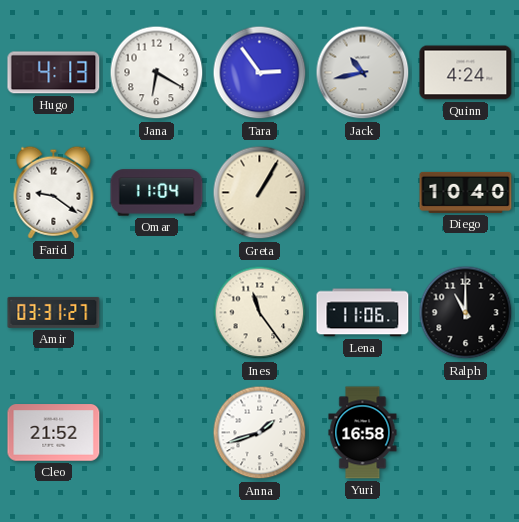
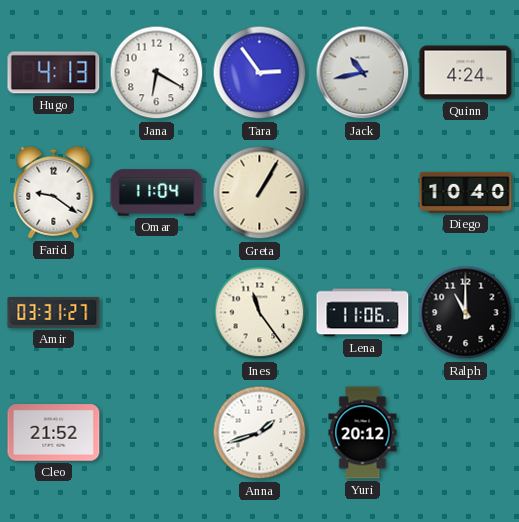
Yuri: 16:58 -> 20:12
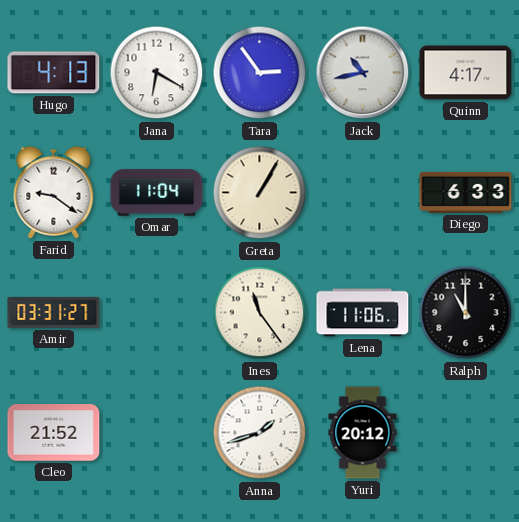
Quinn: 4:24 -> 4:17
Diego: 10:40 -> 6:33
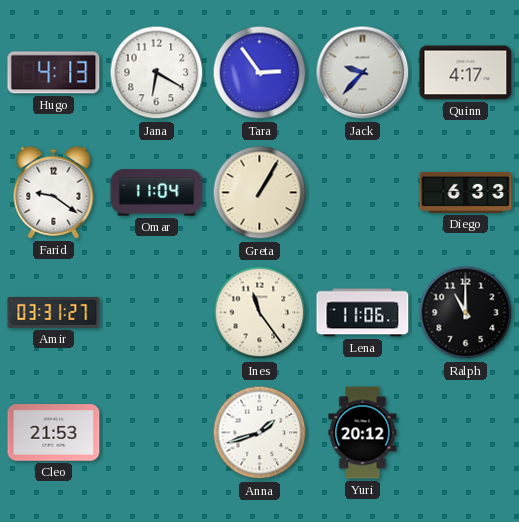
Jack: 10:43 -> 9:37
Cleo: 21:52 -> 21:53
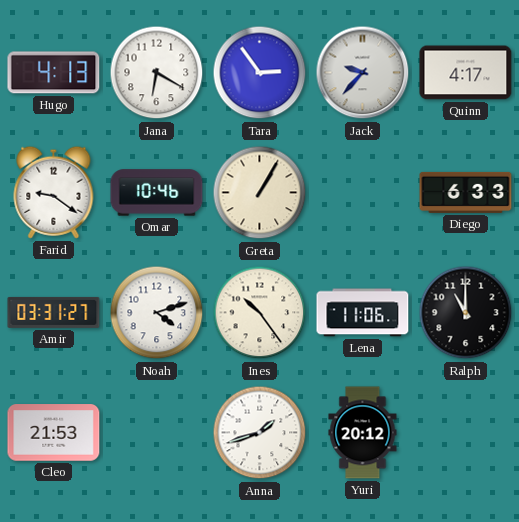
Omar: 11:04 -> 10:46
Noah: none -> 4:12
Ines: 11:24 -> 10:24
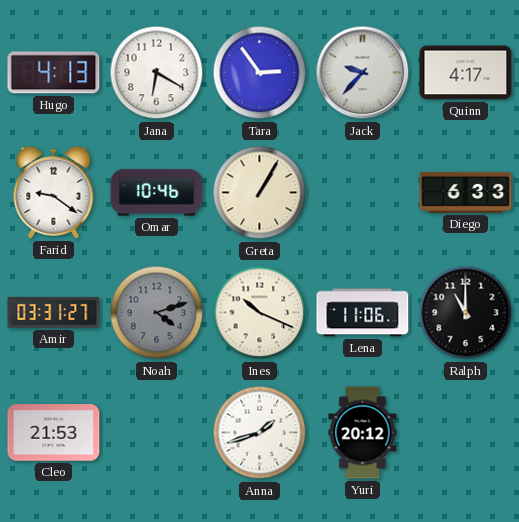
Noah dial: white -> grey
Ines: 10:24 -> 10:19
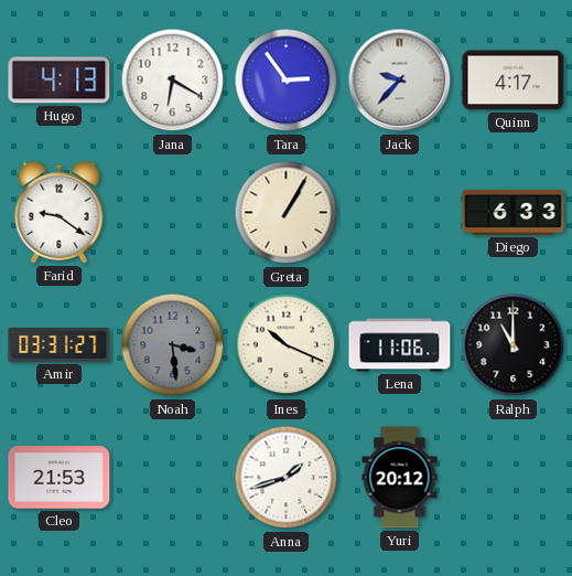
Omar: 10:46 -> none
Noah: 4:12 -> 3:29
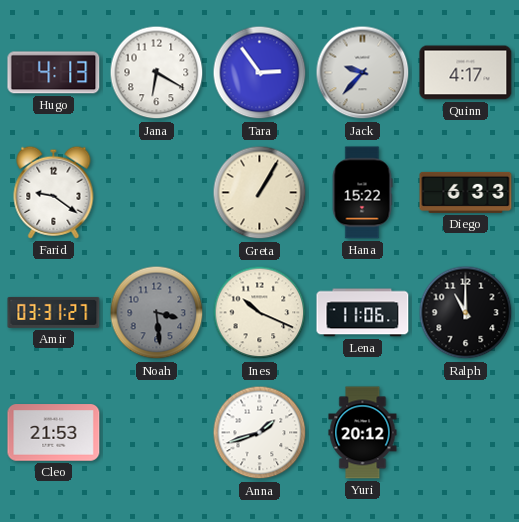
Hana: none -> 15:22
